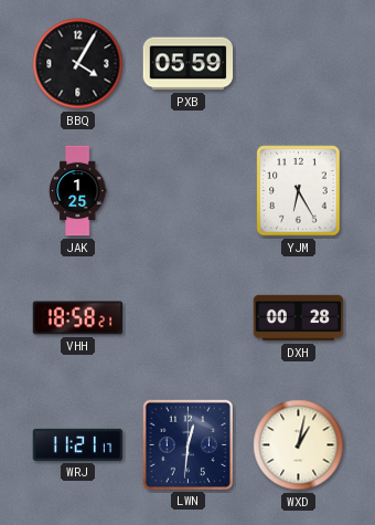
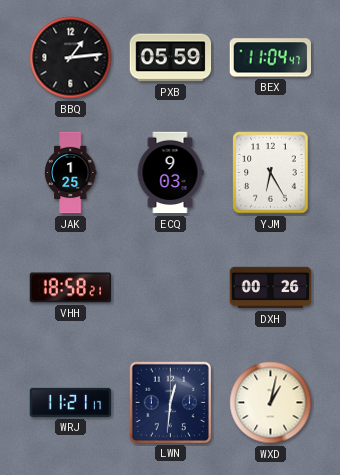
BBQ: 4:05 -> 1:14
BEX: none -> 11:04
ECQ: none -> 9:03
DXH: 00:28 -> 00:26
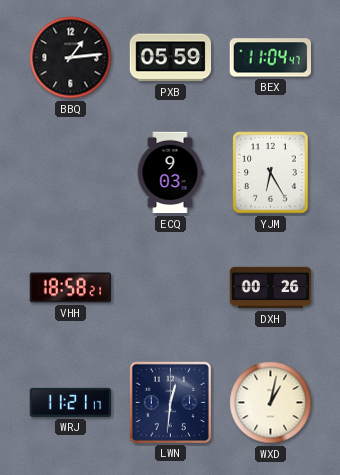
JAK: 1:25 -> none
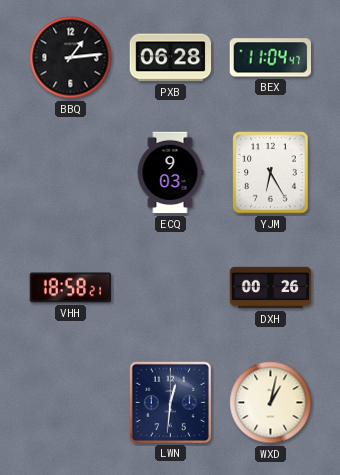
PXB: 05:59 -> 06:28
WRJ: 11:21 -> none
